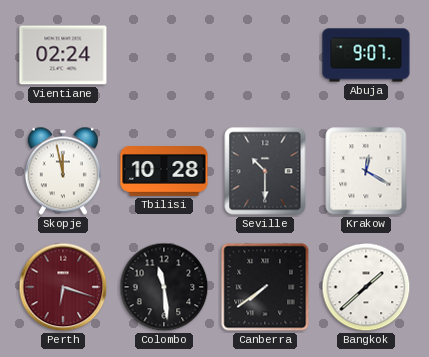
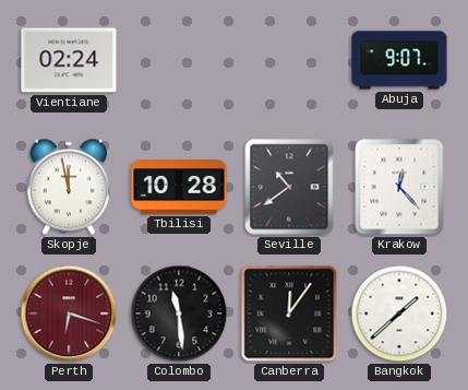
Seville: 10:30 -> 10:39
Krakow: 12:20 -> 12:23
Canberra: 7:39 -> 12:06
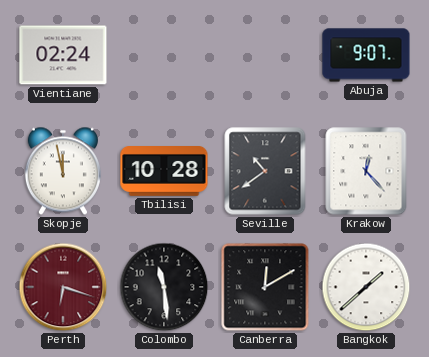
Canberra: 12:06 -> 12:10
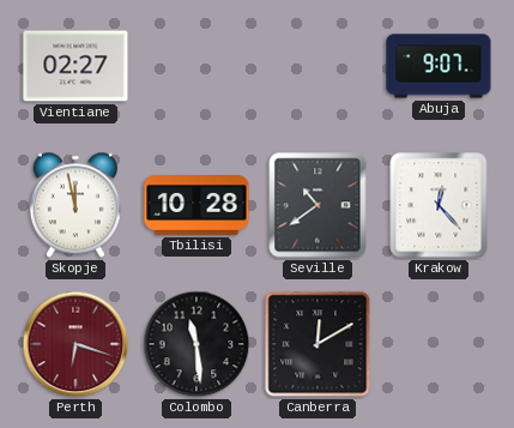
Vientiane: 02:24 -> 02:27
Bangkok: 1:38 -> none
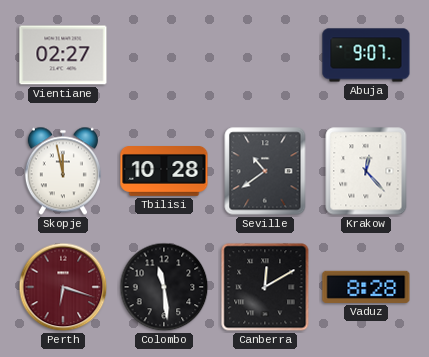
Vaduz: none -> 8:28
